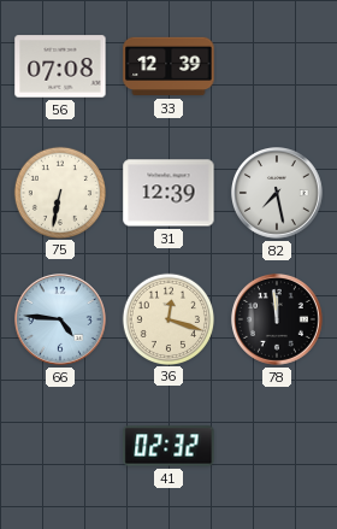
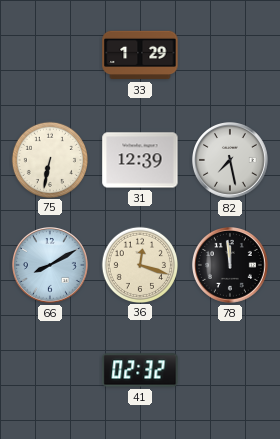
56: 07:08 -> none
33: 12:39 -> 1:29
66: 4:46 -> 8:10
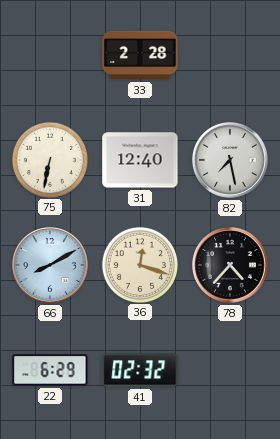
33: 1:29 -> 2:28
31: 12:39 -> 12:40
78: 11:59 -> 4:37
22: none -> 6:29
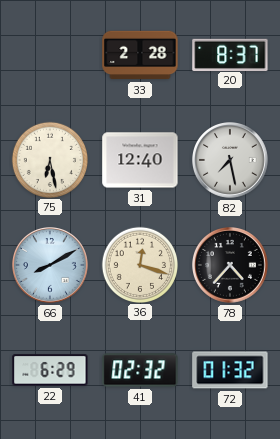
20: none -> 8:37
75: 6:32 -> 6:28
72: none -> 01:32
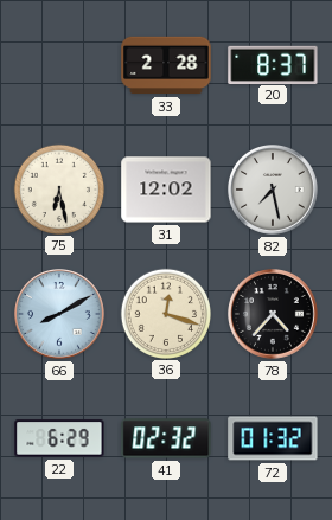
31: 12:40 -> 12:02
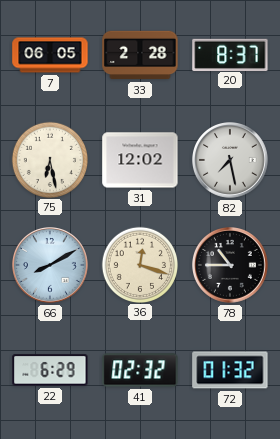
7: none -> 06:05
78: 4:37 -> 10:45
